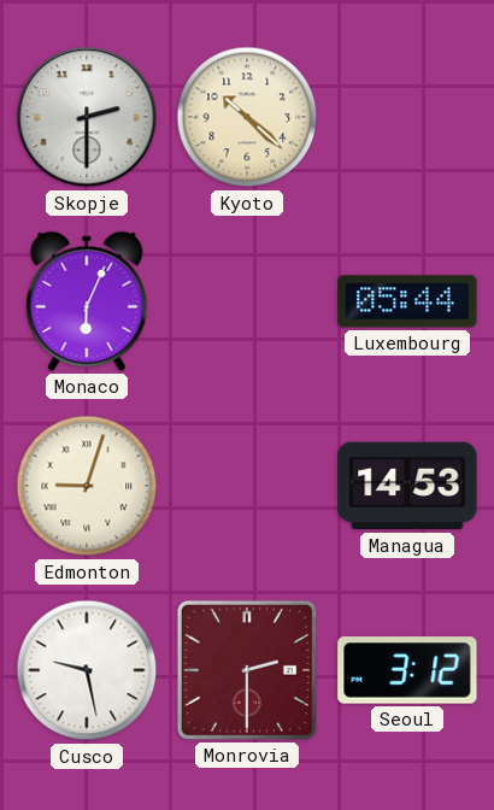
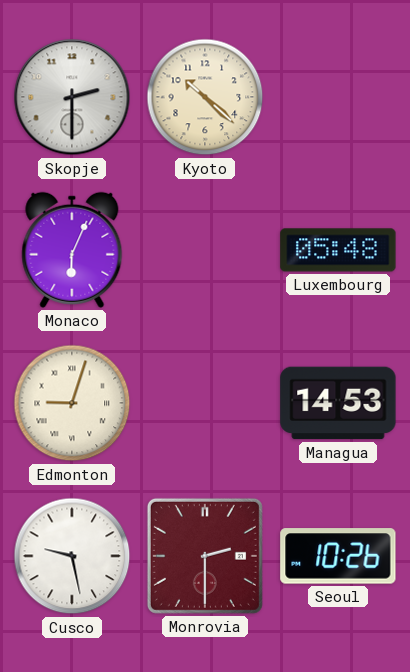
Luxembourg: 05:44 -> 05:48
Seoul: 3:12 -> 10:26
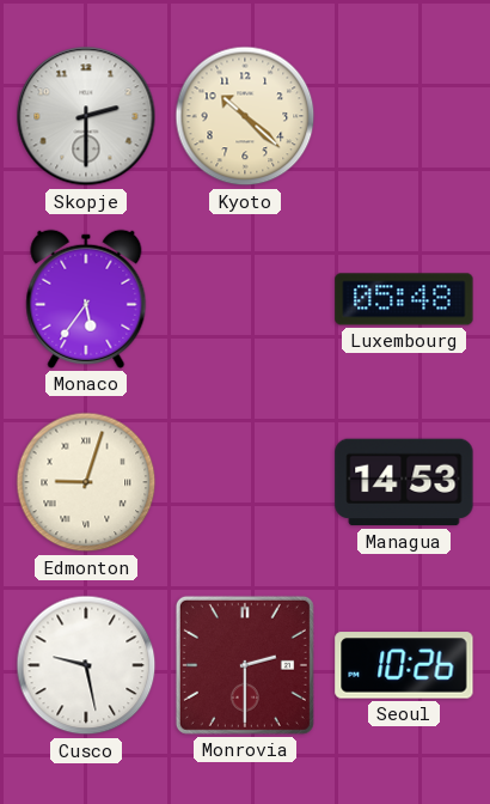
Monaco: 6:04 -> 5:36
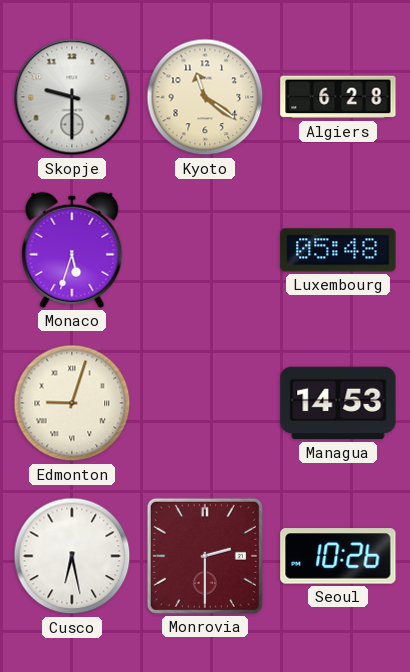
Skopje: 2:30 -> 9:30
Kyoto: 10:22 -> 11:21
Algiers: none -> 6:28
Monaco: 5:36 -> 5:33
Cusco: 9:28 -> 6:28
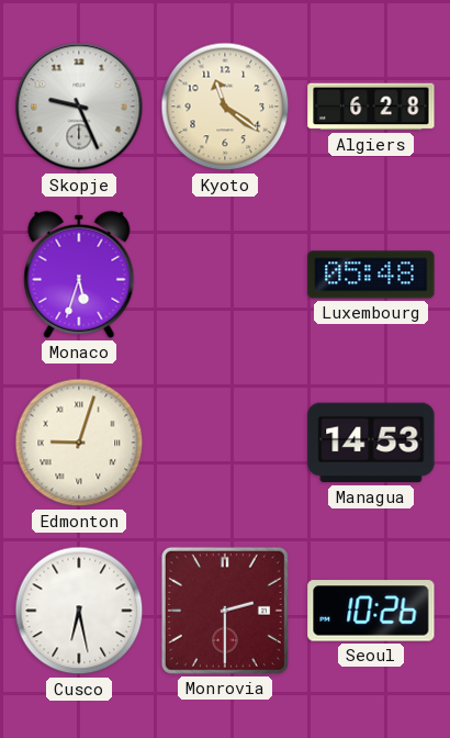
Skopje: 9:30 -> 9:26
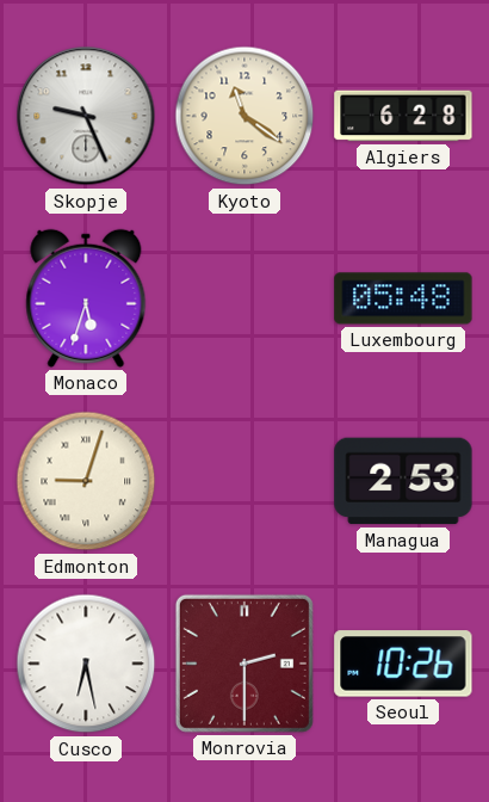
Managua: 14:53 -> 2:53
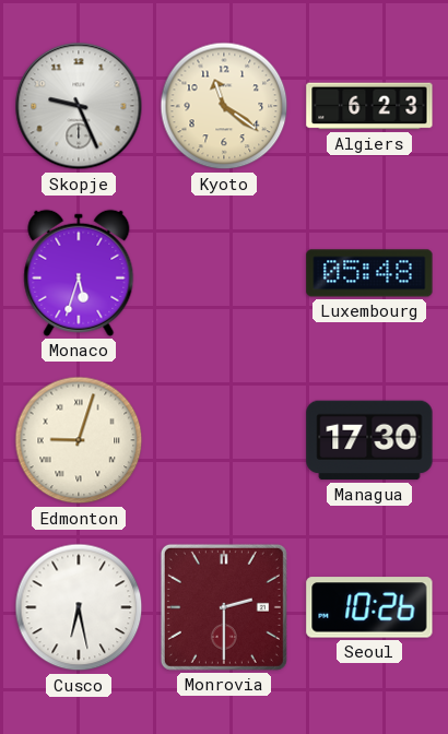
Algiers: 6:28 -> 6:23
Managua: 2:53 -> 17:30
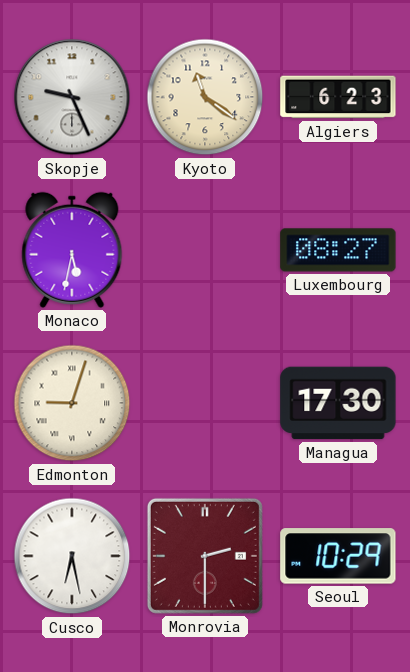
Monaco: 5:33 -> 5:32
Luxembourg: 05:48 -> 08:27
Seoul: 10:26 -> 10:29
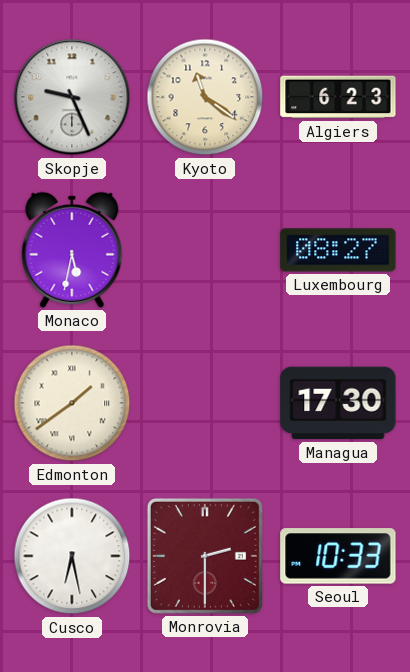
Edmonton: 9:03 -> 1:39
Seoul: 10:29 -> 10:33
